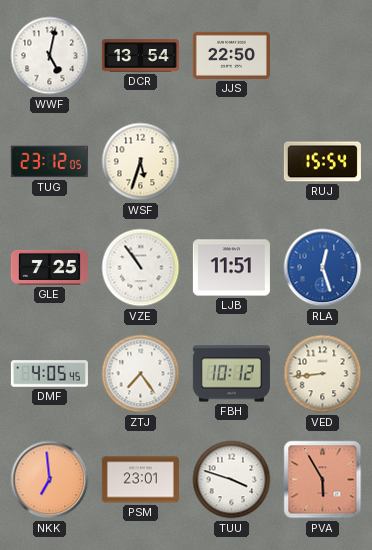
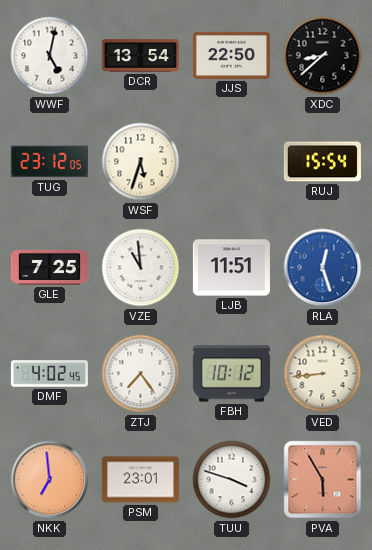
XDC: none -> 8:38
VZE: 10:54 -> 10:59
DMF: 4:05 -> 4:02
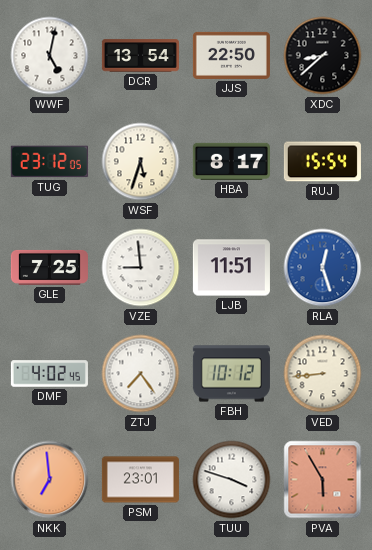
HBA: none -> 8:17
VZE: 10:59 -> 8:59
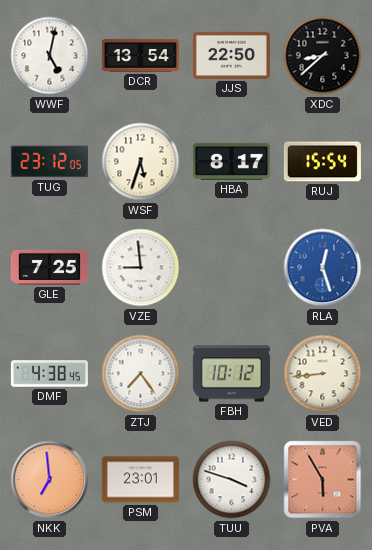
LJB: 11:51 -> none
DMF: 4:02 -> 4:38
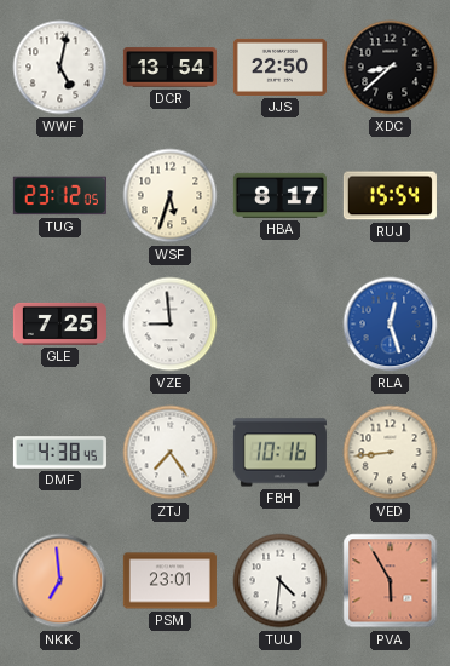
FBH: 10:12 -> 10:16
TUU: 3:48 -> 4:31
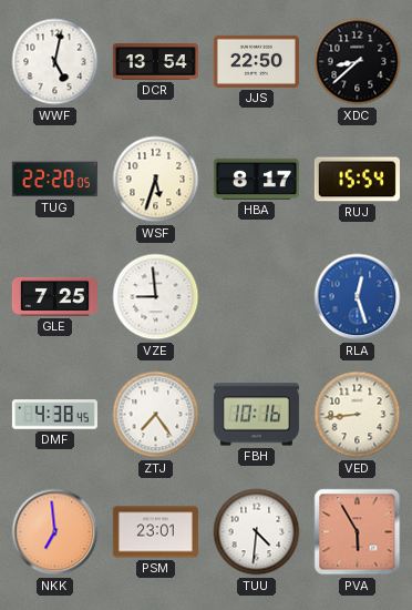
TUG: 23:12 -> 22:20
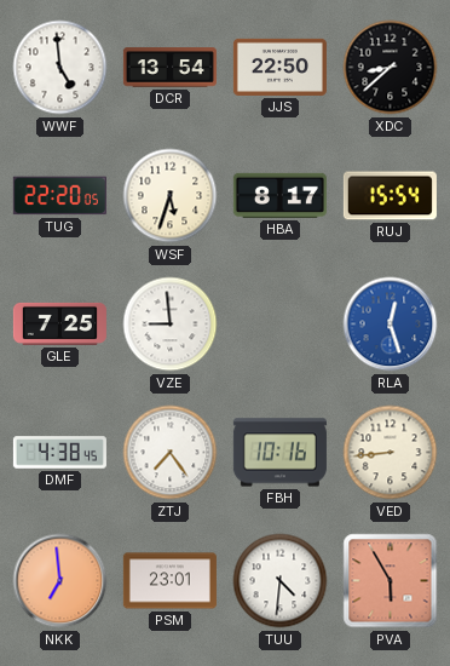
WWF: 5:02 -> 4:59
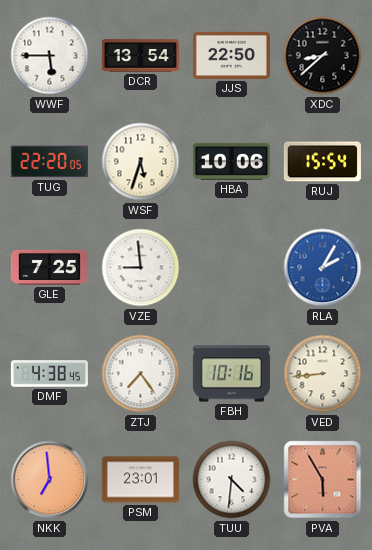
WWF: 4:59 -> 5:45
HBA: 8:17 -> 10:06
RLA: 12:27 -> 2:05
